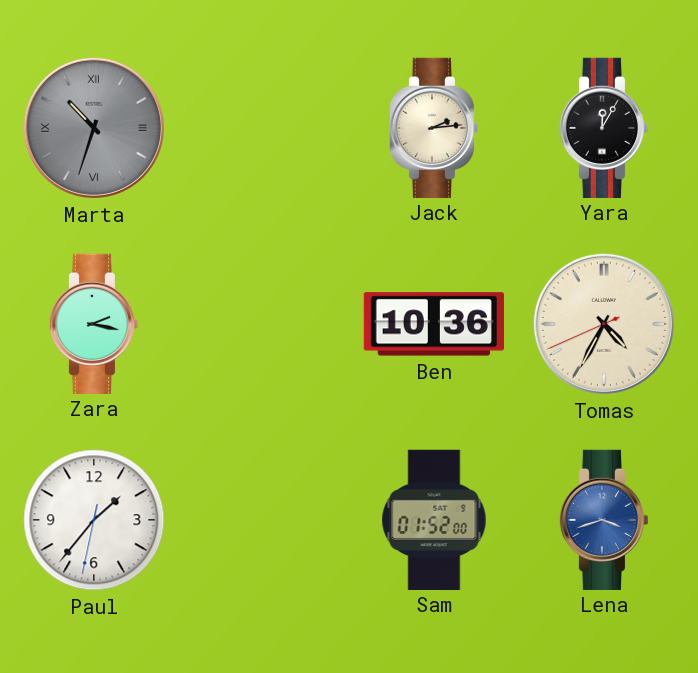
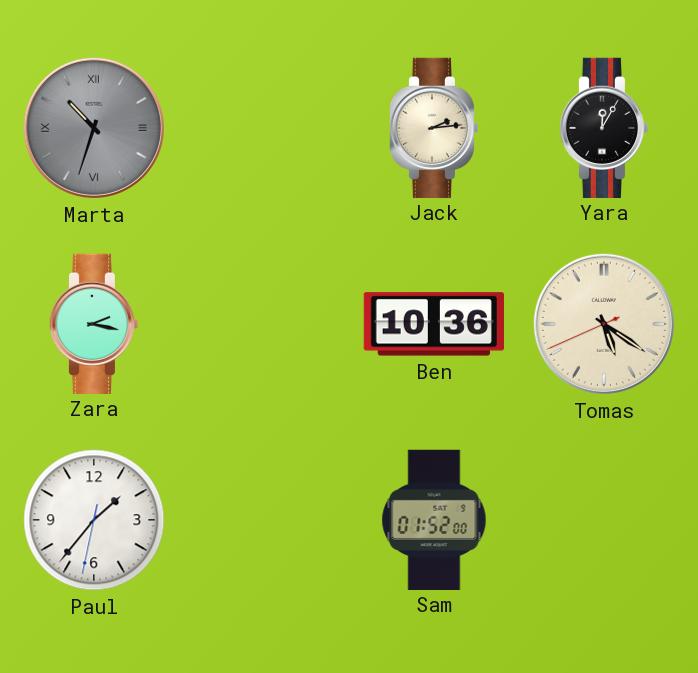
Tomas: 4:34 -> 5:20
Lena: 3:42 -> none
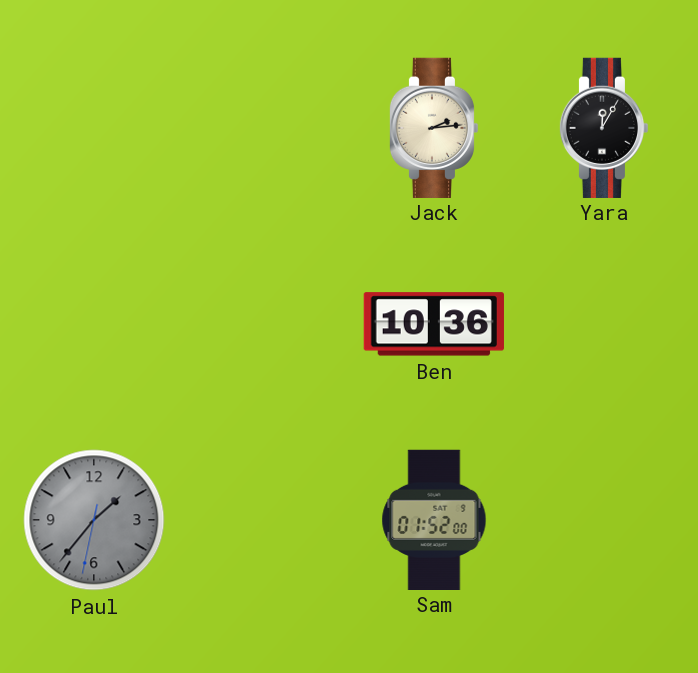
Marta: 10:33 -> none
Zara: 2:17 -> none
Tomas: 5:20 -> none
Paul dial: white -> grey
